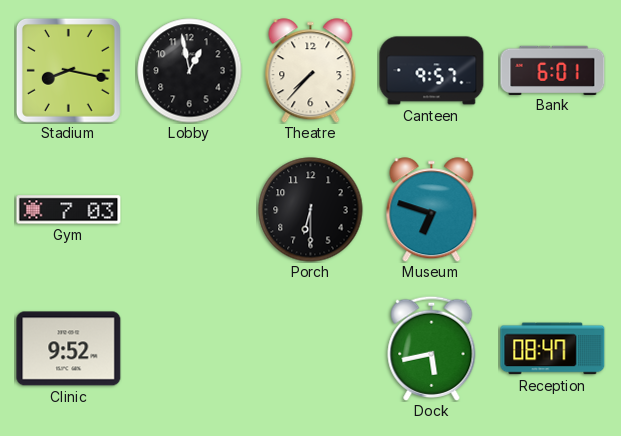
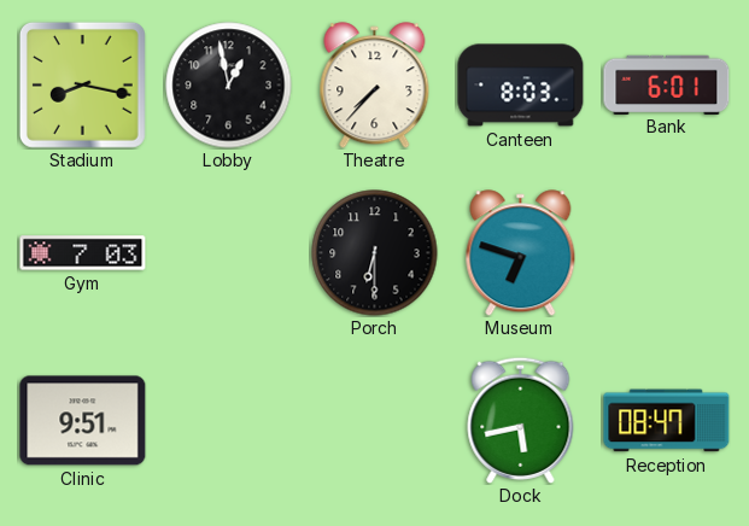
Canteen: 9:57 -> 8:03
Clinic: 9:52 -> 9:51
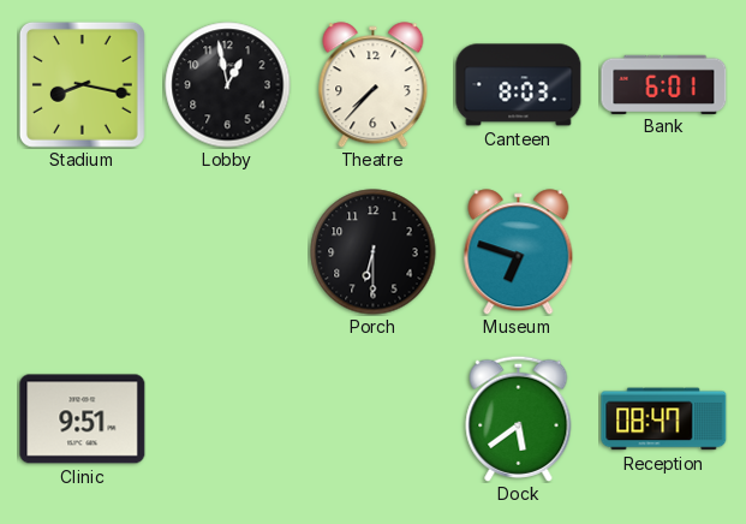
Gym: 7:03 -> none
Dock: 5:43 -> 5:39
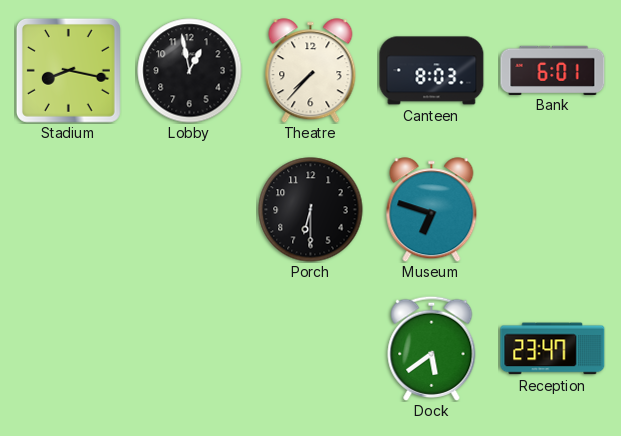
Clinic: 9:51 -> none
Reception: 08:47 -> 23:47
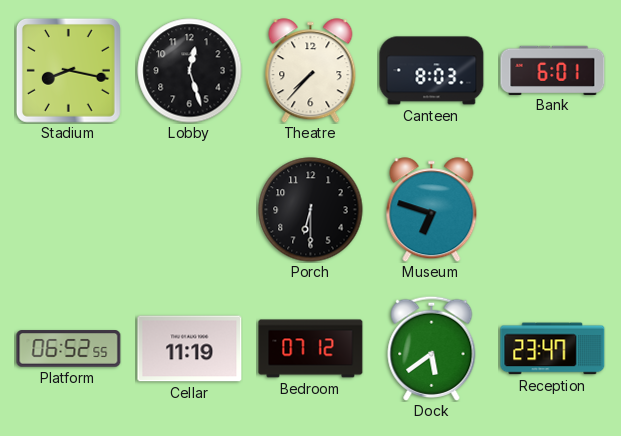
Lobby: 12:58 -> 12:27
Platform: none -> 06:52
Cellar: none -> 11:19
Bedroom: none -> 07:12
